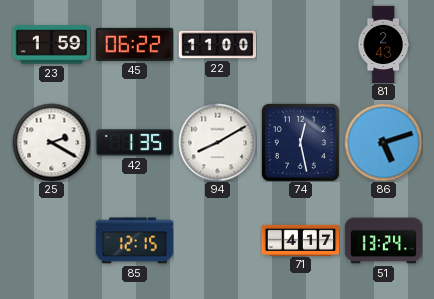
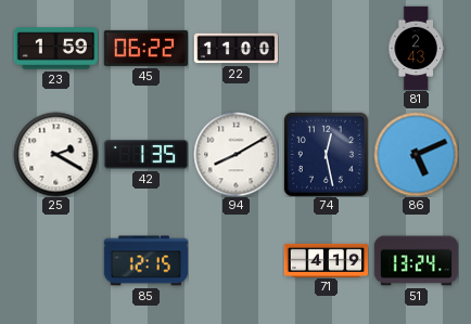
86: 5:12 -> 5:11
71: 4:17 -> 4:19
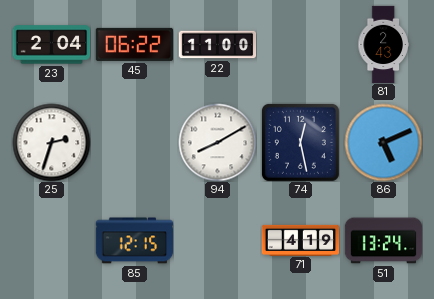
23: 1:59 -> 2:04
25: 2:20 -> 2:33
42: 1:35 -> none
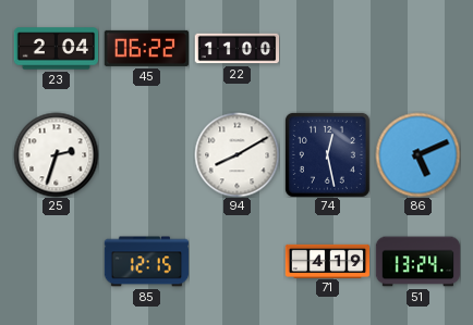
81: 2:43 -> none
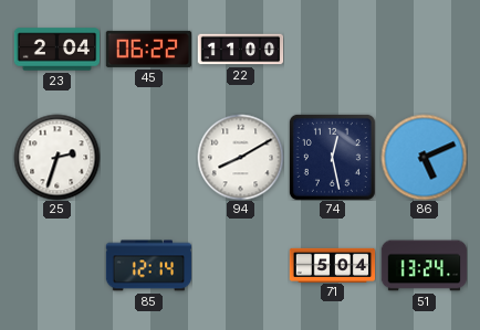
85: 12:15 -> 12:14
71: 4:19 -> 5:04
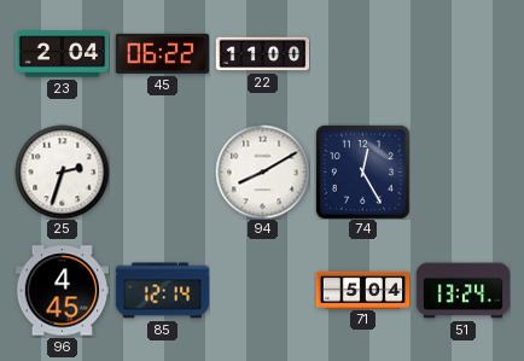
74: 12:28 -> 12:25
86: 5:11 -> none
96: none -> 4:45
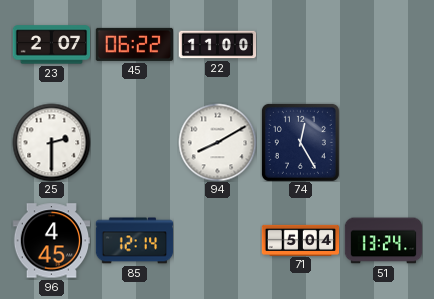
23: 2:04 -> 2:07
25: 2:33 -> 2:30
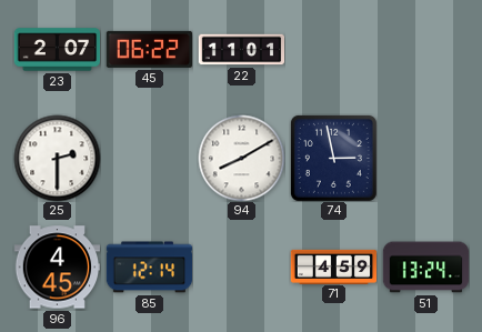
22: 11:00 -> 11:01
74: 12:25 -> 2:58
71: 5:04 -> 4:59
